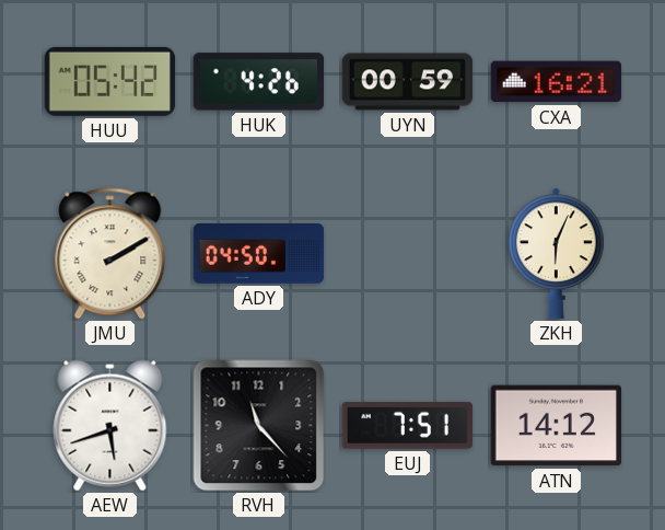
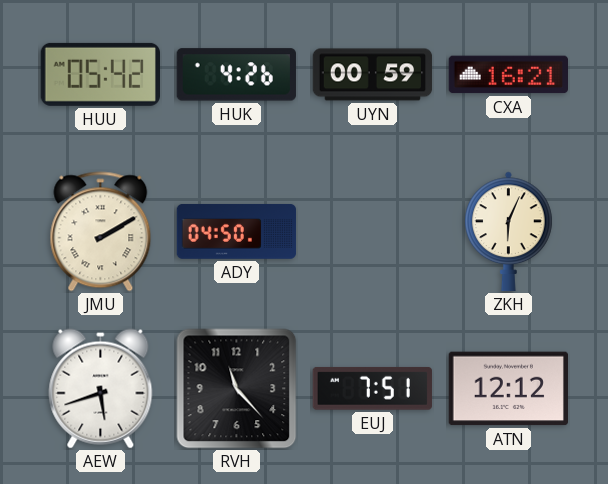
ATN: 14:12 -> 12:12
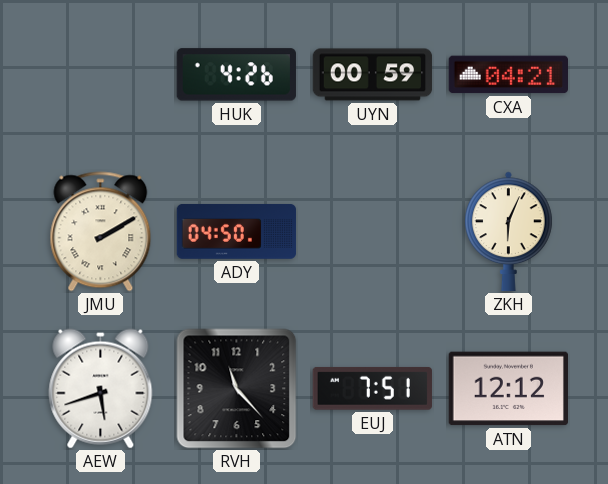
HUU: 05:42 -> none
CXA: 16:21 -> 04:21
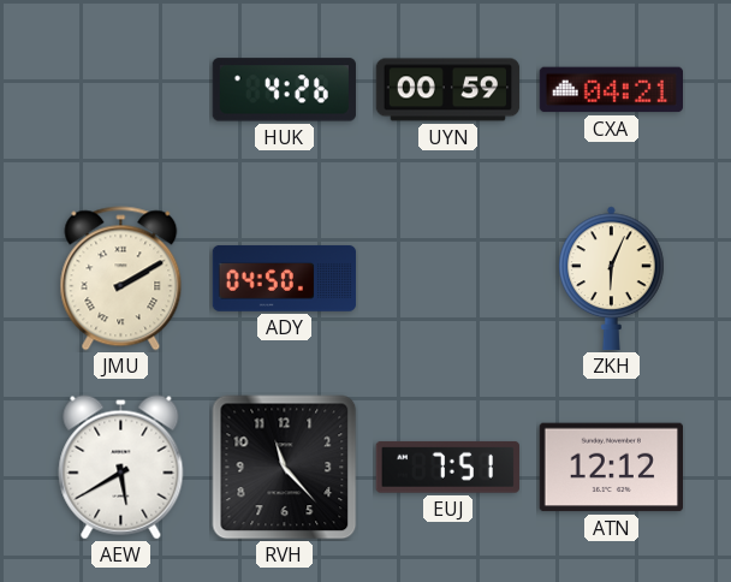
AEW: 5:42 -> 5:40
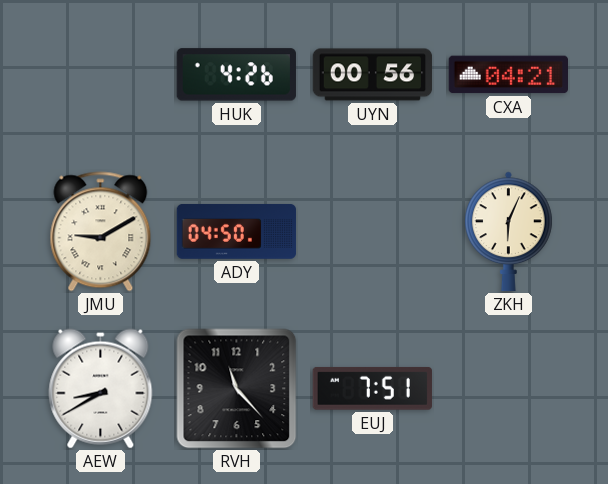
UYN: 00:59 -> 00:56
JMU: 2:10 -> 9:10
AEW: 5:40 -> 8:40
ATN: 12:12 -> none
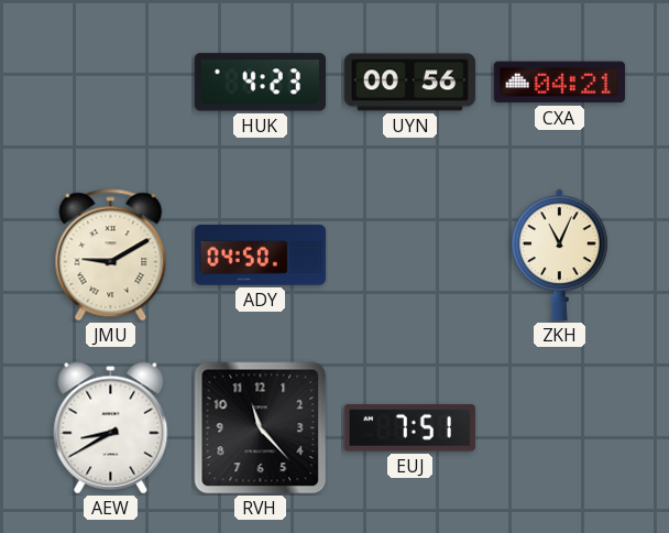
HUK: 4:26 -> 4:23
ZKH: 6:04 -> 11:04
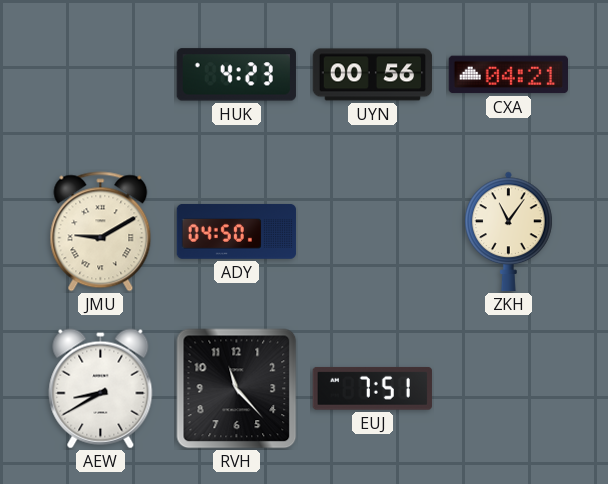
ZKH: 11:04 -> 11:06
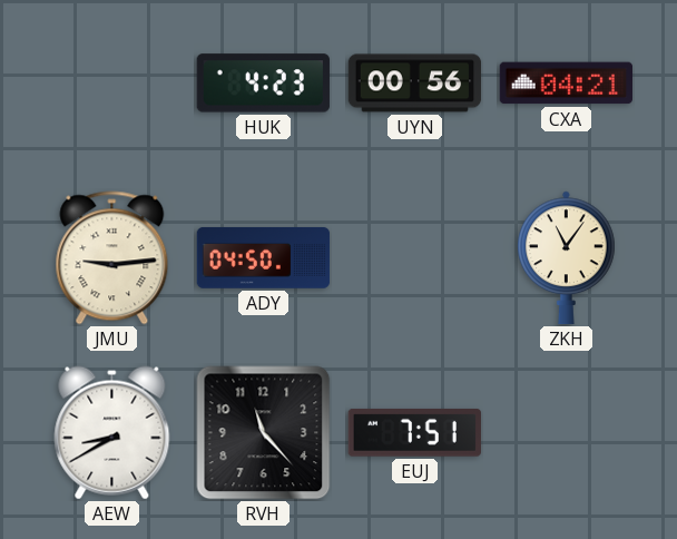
JMU: 9:10 -> 9:14
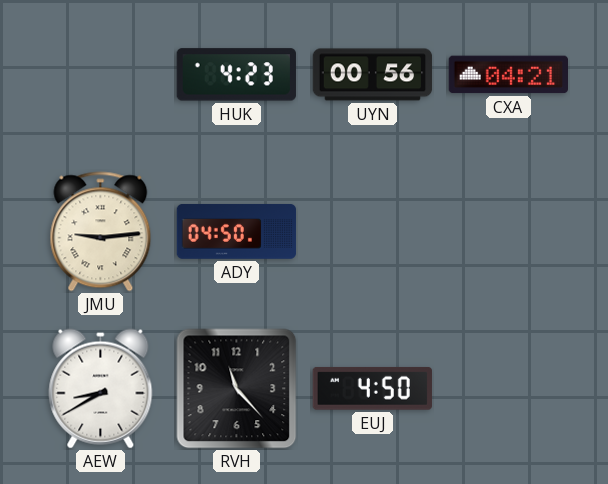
ZKH: 11:06 -> none
EUJ: 7:51 -> 4:50
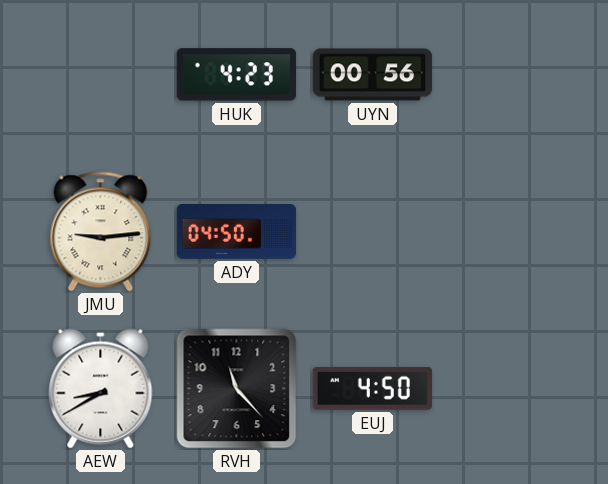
CXA: 04:21 -> none
